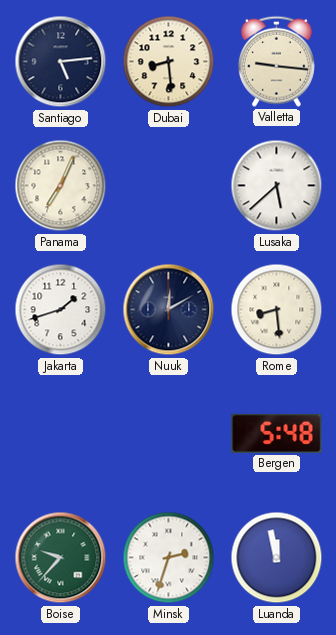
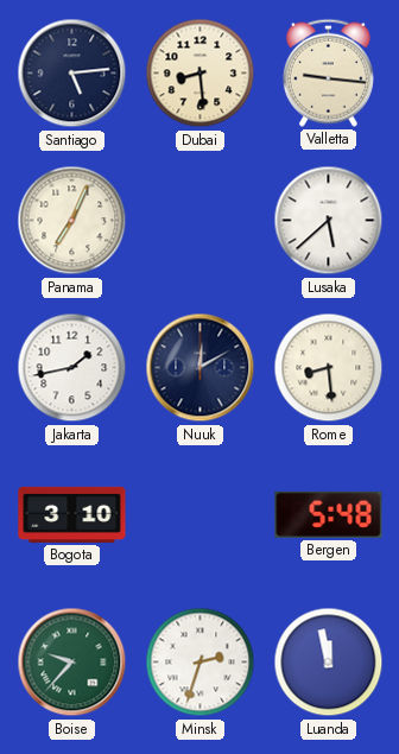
Jakarta: 1:42 -> 1:43
Bogota: none -> 3:10
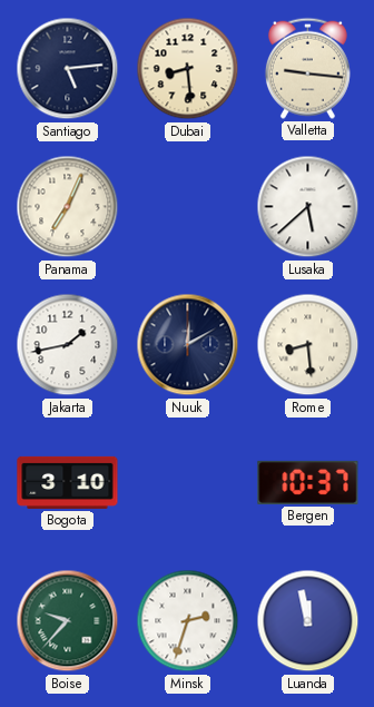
Bergen: 5:48 -> 10:37
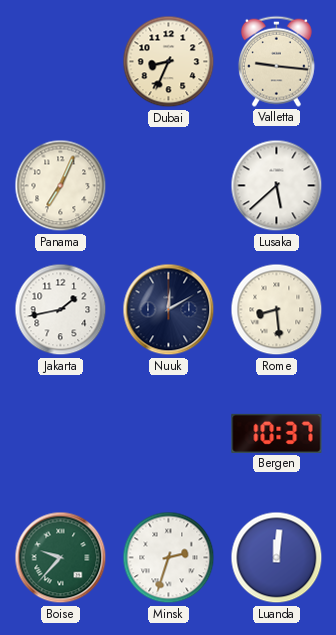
Santiago: 5:14 -> none
Dubai: 8:29 -> 8:34
Bogota: 3:10 -> none
Luanda: 11:58 -> 12:01
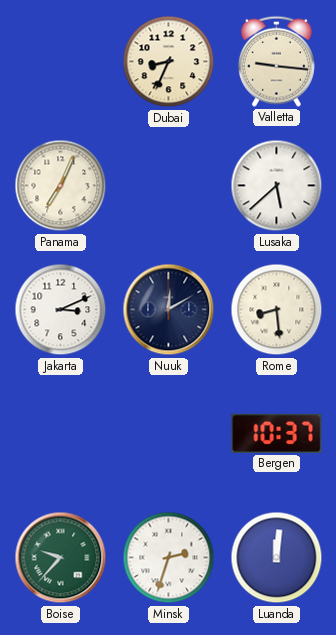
Jakarta: 1:43 -> 3:11
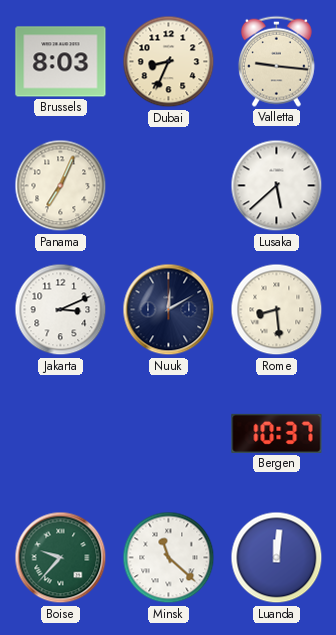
Brussels: none -> 8:03
Minsk: 2:33 -> 11:22
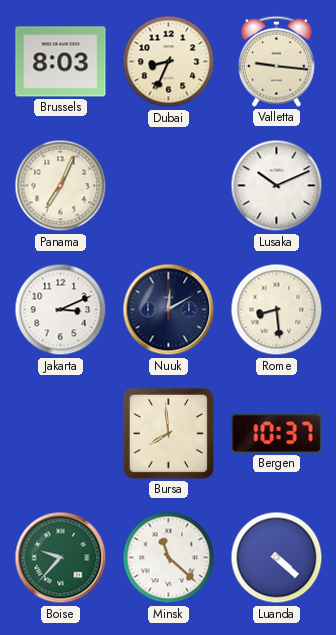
Lusaka: 5:38 -> 10:11
Bursa: none -> 7:59
Luanda: 12:01 -> 4:22
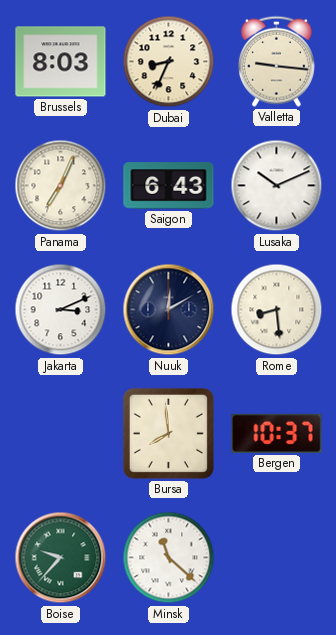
Saigon: none -> 6:43
Luanda: 4:22 -> none
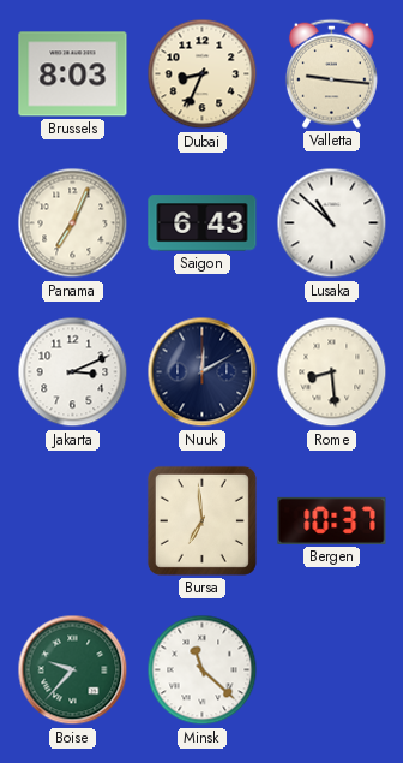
Lusaka: 10:11 -> 10:52
Bursa: 7:59 -> 6:59
